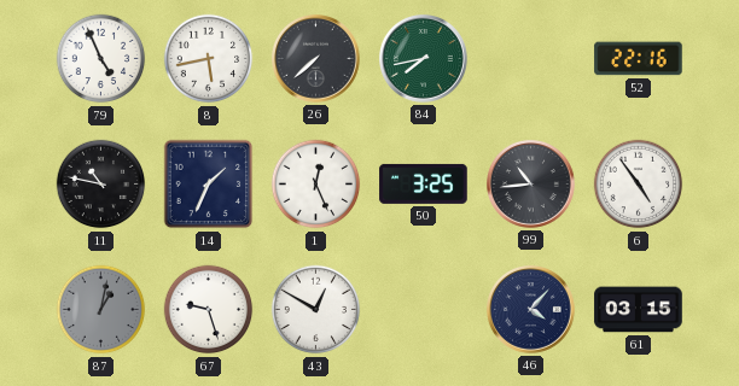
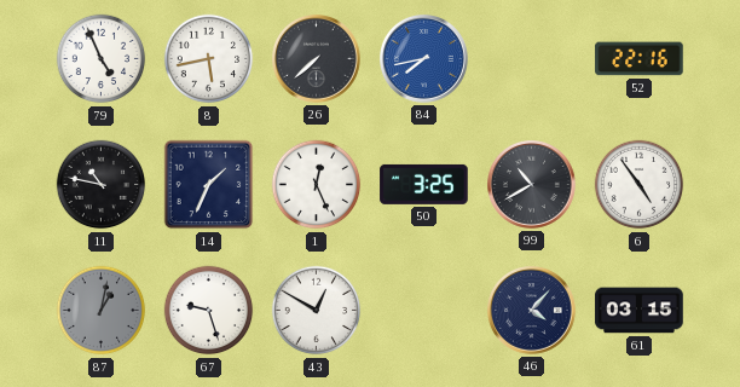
84 dial: green -> blue
99: 10:44 -> 10:40
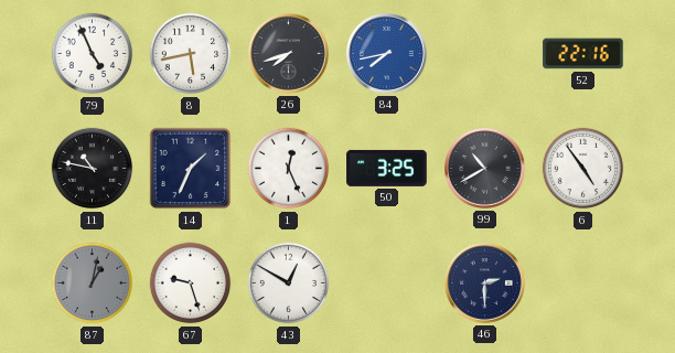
26: 7:38 -> 7:42
46: 4:07 -> 2:30
61: 03:15 -> none
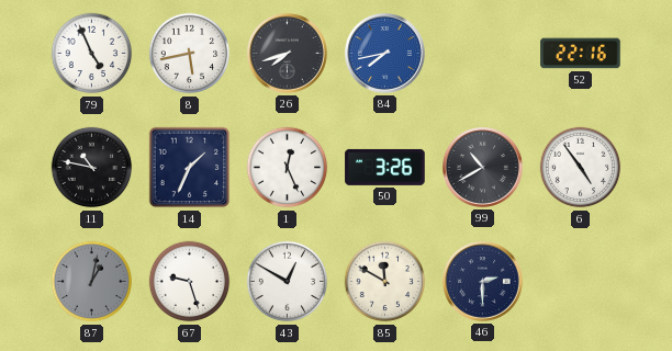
50: 3:25 -> 3:26
85: none -> 11:50
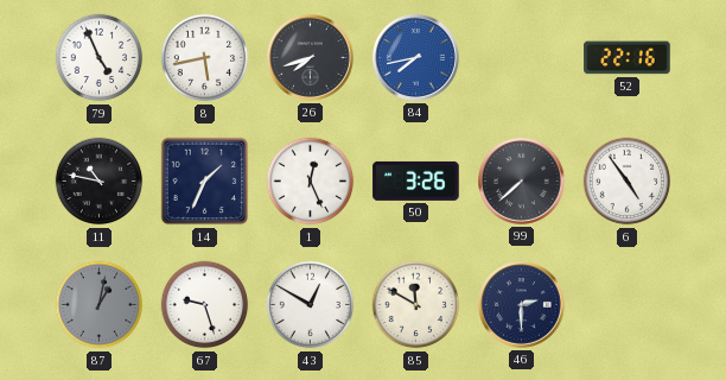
99: 10:40 -> 7:38
